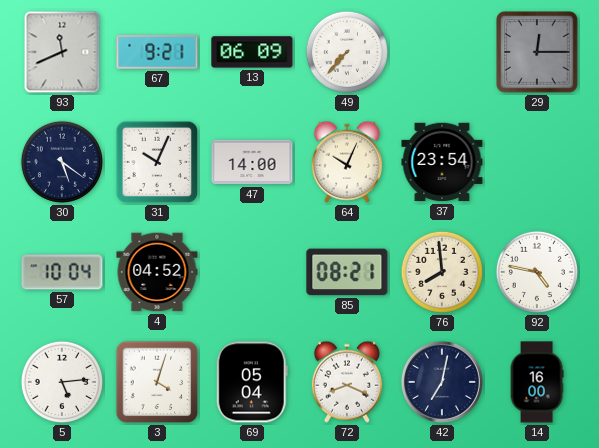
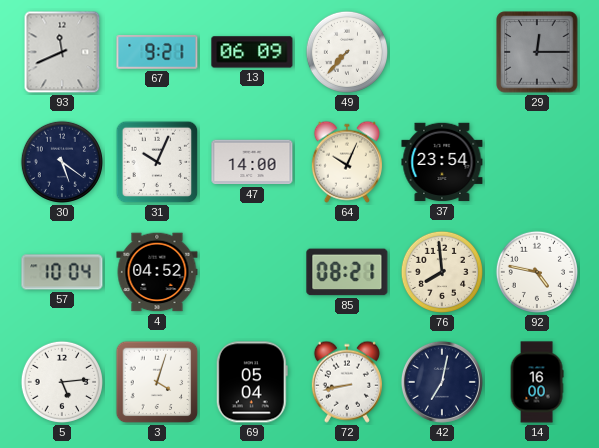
72: 8:19 -> 8:43
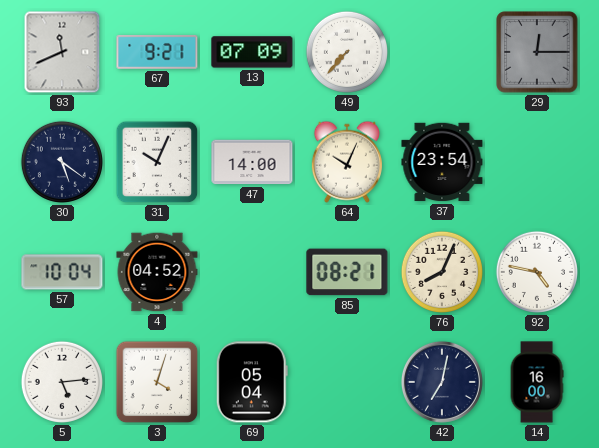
13: 06:09 -> 07:09
76: 7:59 -> 8:04
72: 8:43 -> none
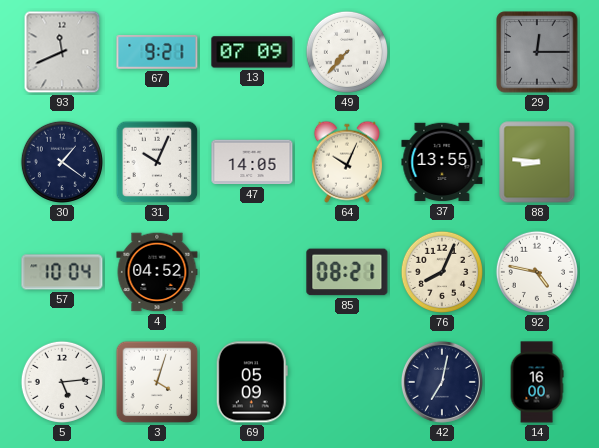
30: 5:21 -> 1:21
47: 14:00 -> 14:05
37: 23:54 -> 13:55
88: none -> 8:46
69: 05:04 -> 05:09
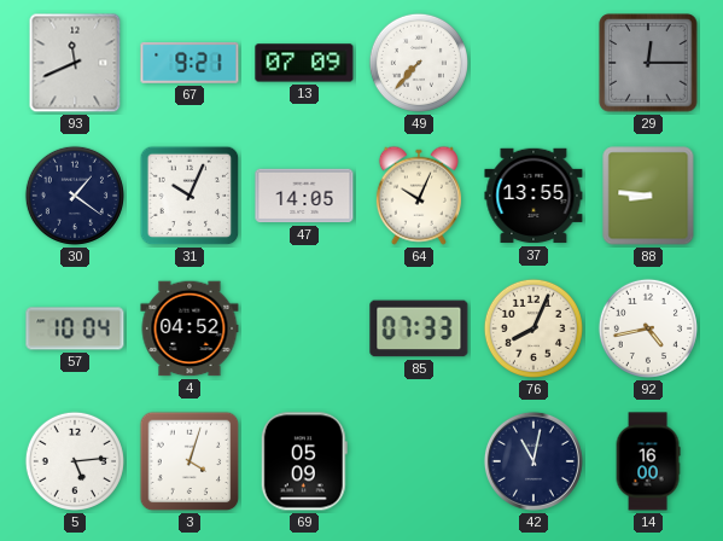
85: 08:21 -> 07:33
92: 4:47 -> 4:43
42: 7:02 -> 11:02
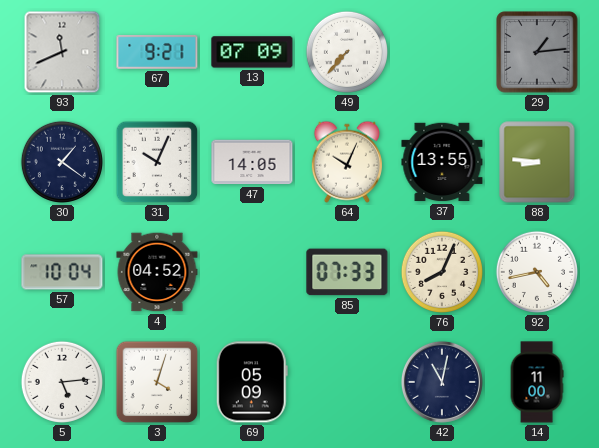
29: 12:15 -> 1:14
14: 16:00 -> 11:00
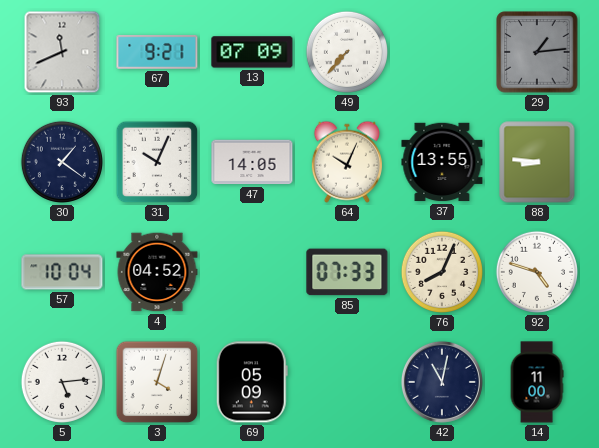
92: 4:43 -> 4:48
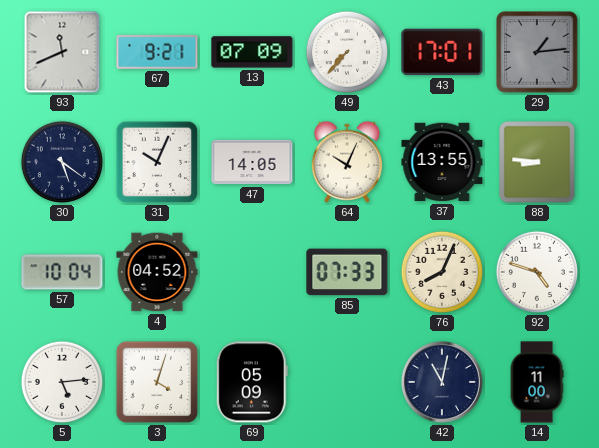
43: none -> 17:01
30: 1:21 -> 5:21
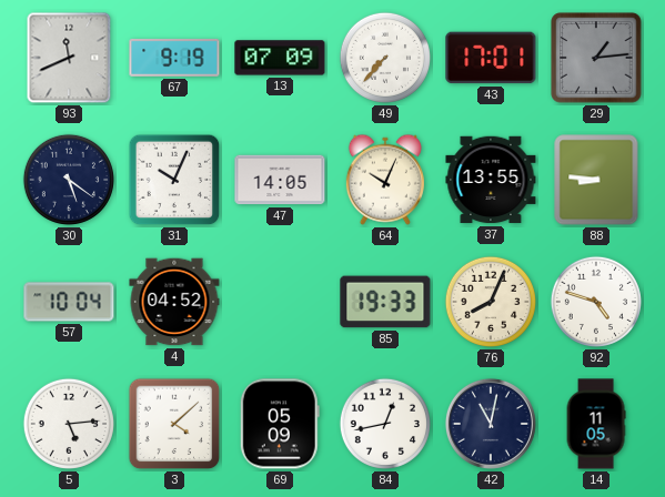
67: 9:21 -> 9:19
85: 07:33 -> 19:33
3: 4:03 -> 4:08
84: none -> 12:43
14: 11:00 -> 11:05
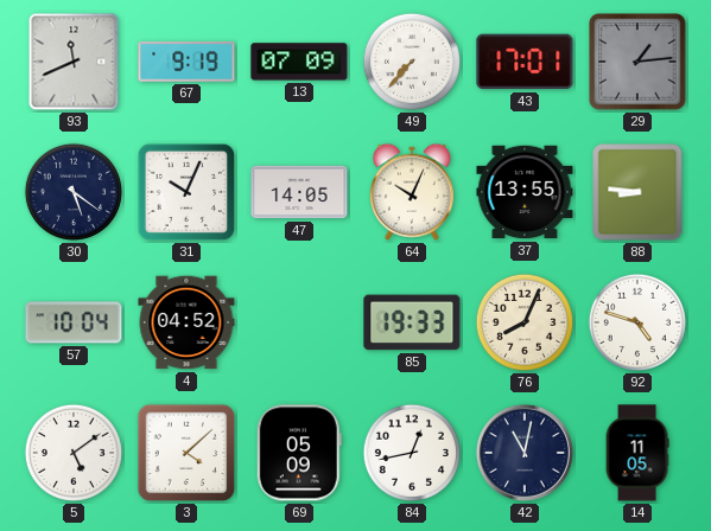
5: 5:14 -> 5:09
